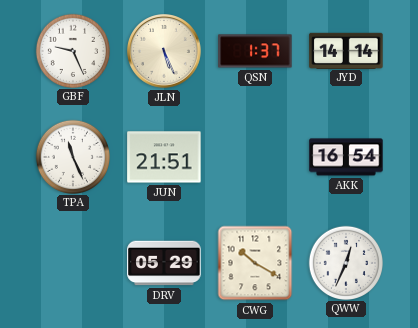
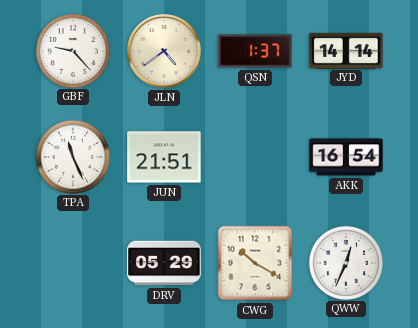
GBF: 9:26 -> 9:23
JLN: 5:26 -> 4:39
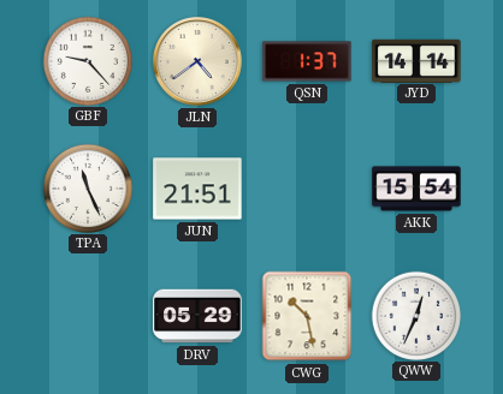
AKK: 16:54 -> 15:54
CWG: 10:20 -> 10:28
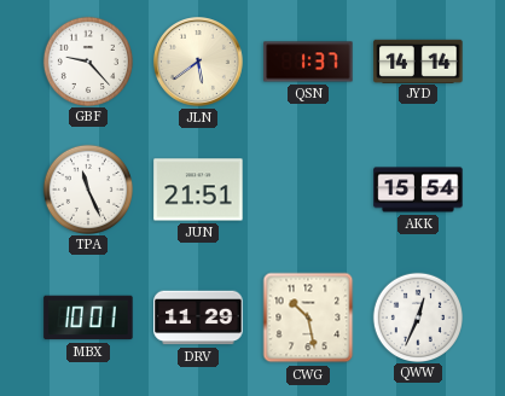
JLN: 4:39 -> 5:39
MBX: none -> 10:01
DRV: 05:29 -> 11:29
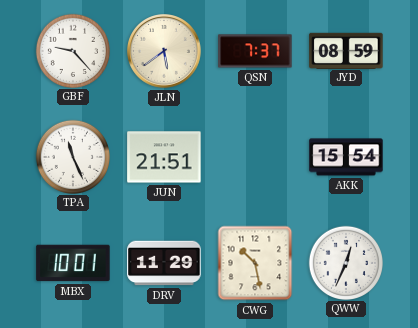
QSN: 1:37 -> 7:37
JYD: 14:14 -> 08:59
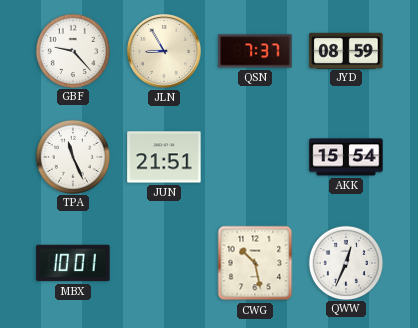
JLN: 5:39 -> 8:55
DRV: 11:29 -> none
